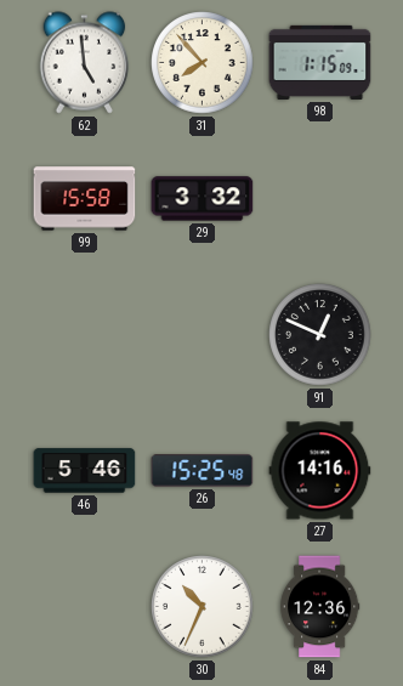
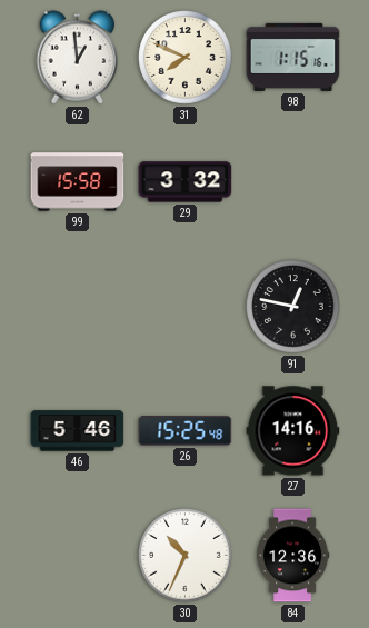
62: 4:59 -> 12:59
31: 7:53 -> 7:49
98: 1:15:09 -> 1:15:16
91: 12:49 -> 12:47
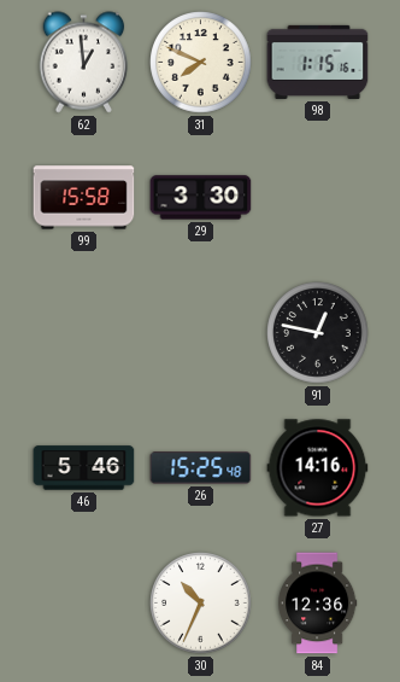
29: 3:32 -> 3:30
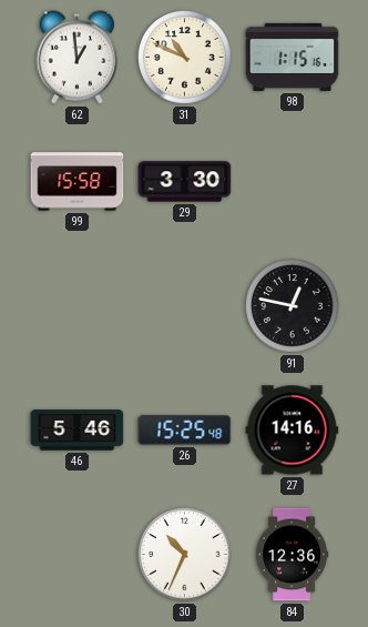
31: 7:49 -> 10:49
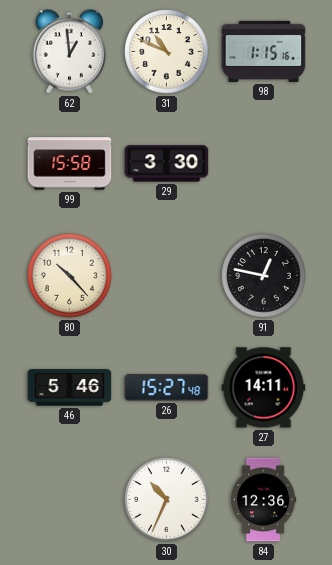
80: none -> 10:23
26: 15:25 -> 15:27
27: 14:16 -> 14:11
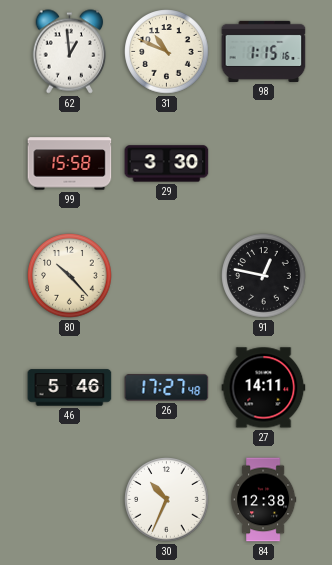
26: 15:27 -> 17:27
84: 12:36 -> 12:38
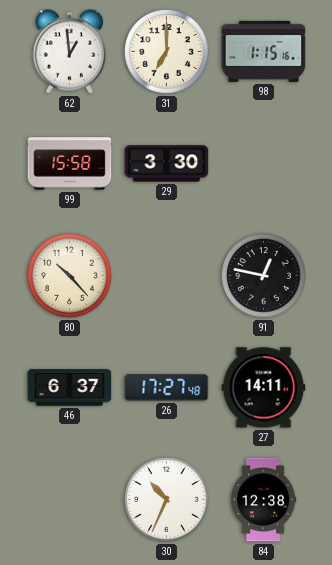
31: 10:49 -> 7:00
46: 5:46 -> 6:37
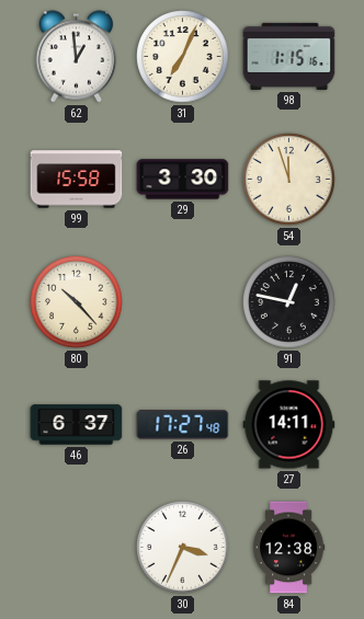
31: 7:00 -> 7:04
54: none -> 11:57
30: 10:34 -> 3:34
